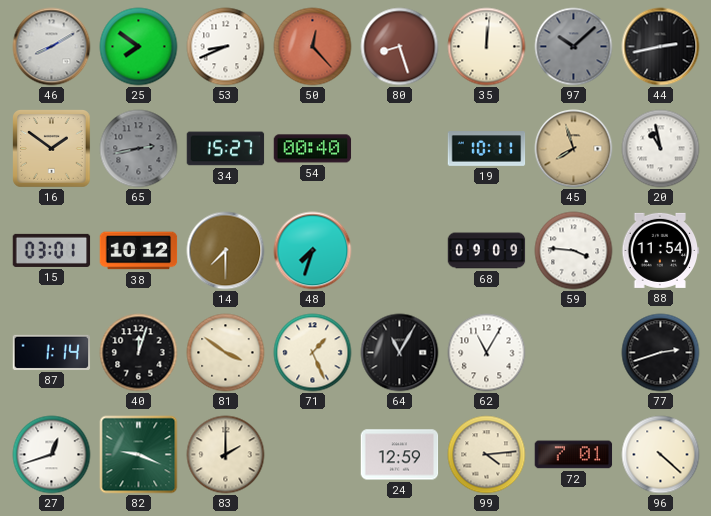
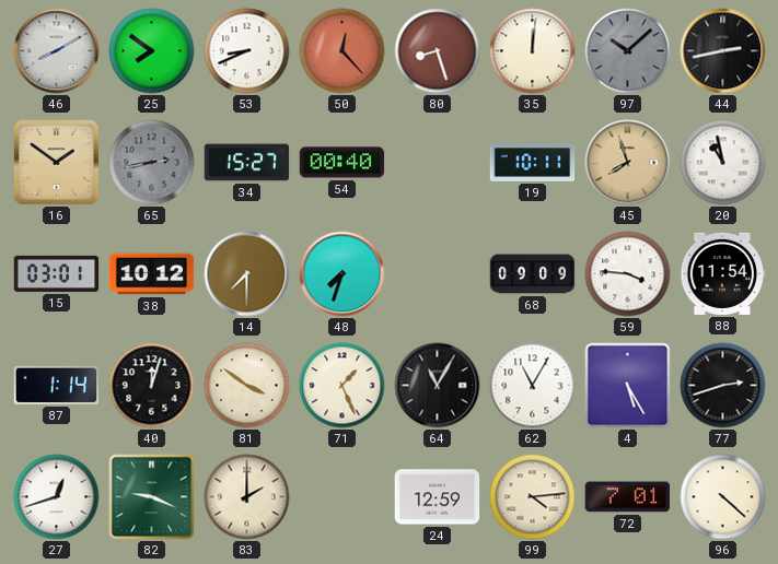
4: none -> 5:25
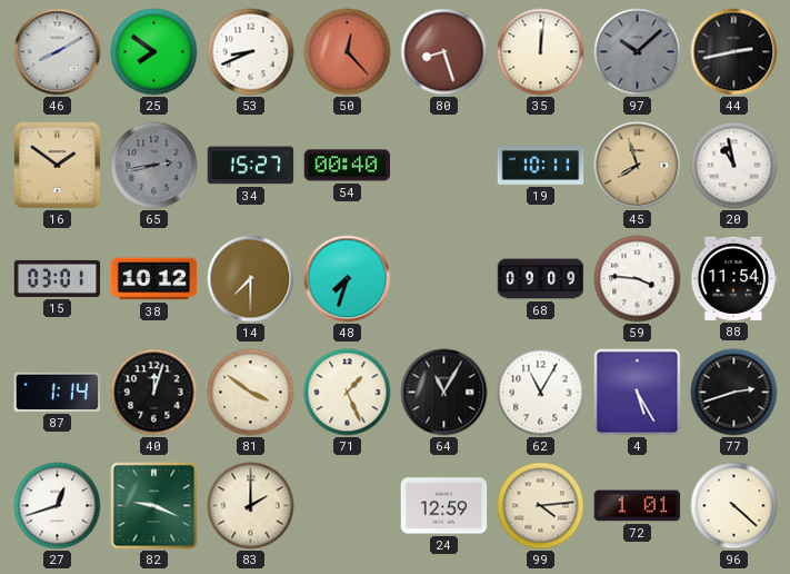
72: 7:01 -> 1:01
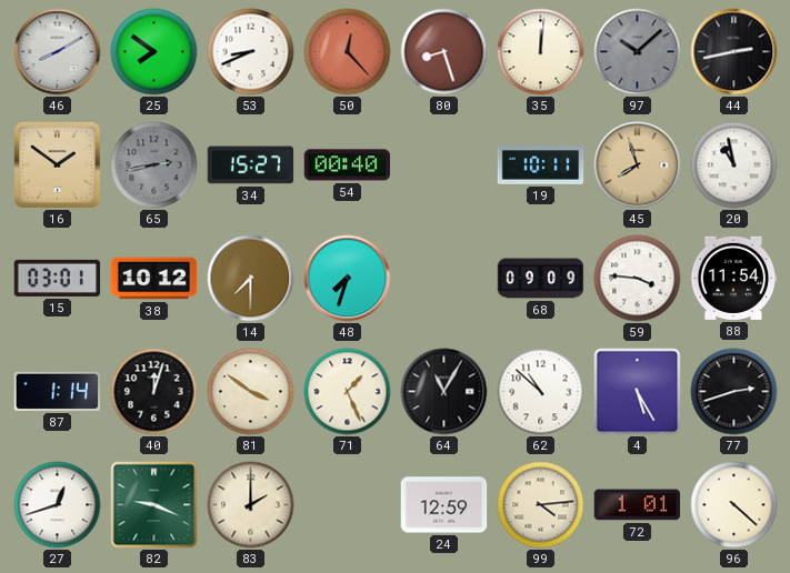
62: 11:05 -> 10:52
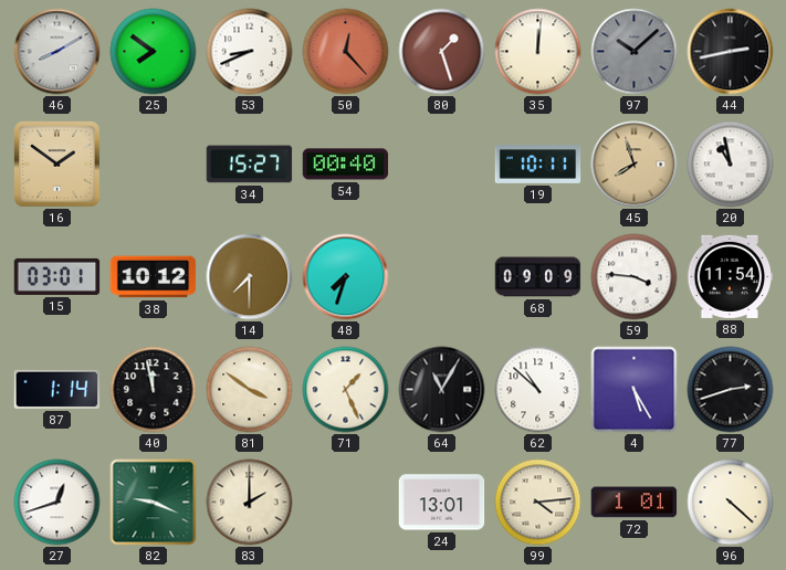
80: 8:27 -> 1:27
65: 2:43 -> none
40: 12:03 -> 11:58
24: 12:59 -> 13:01
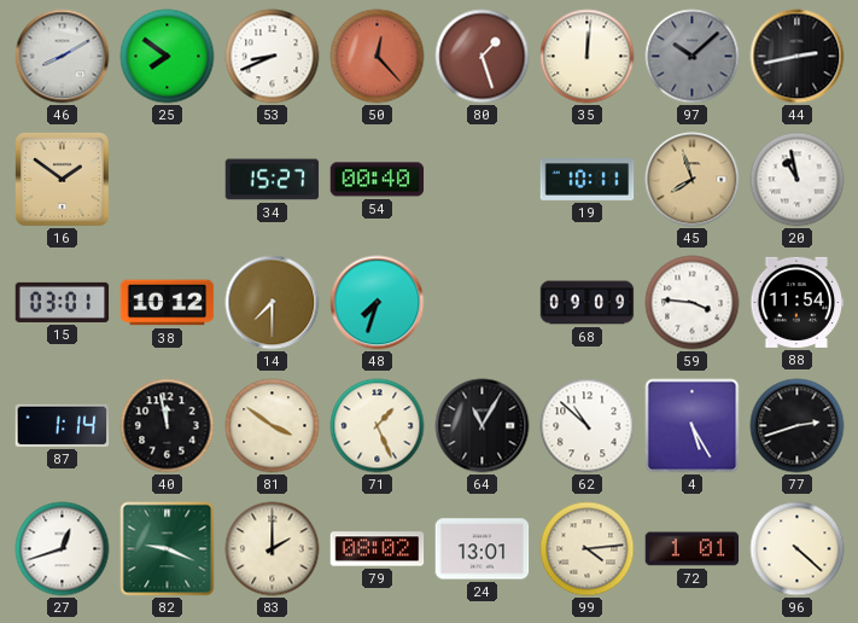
79: none -> 08:02
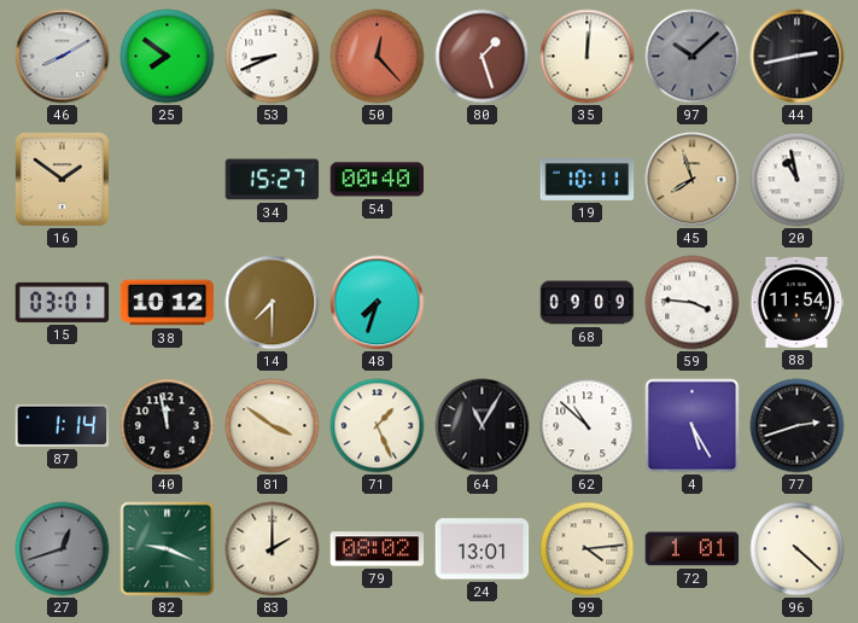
27 dial: white -> grey
